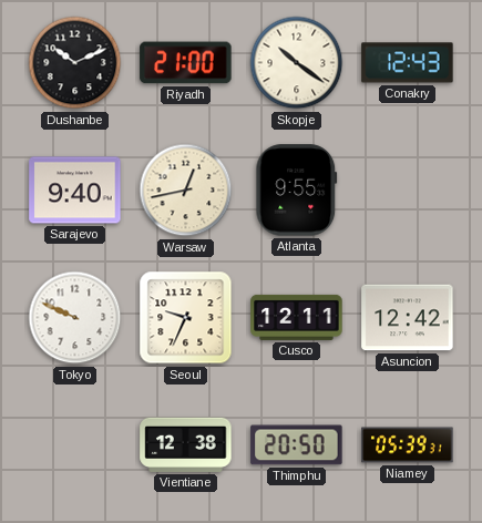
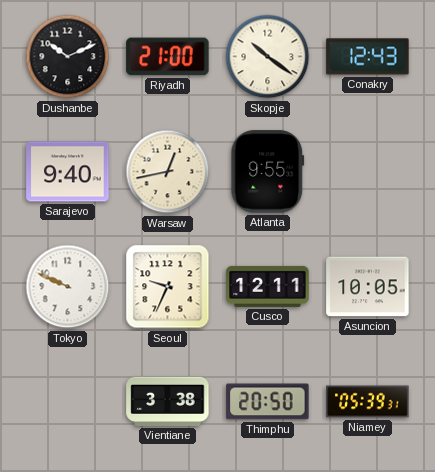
Asuncion: 12:42 -> 10:05
Vientiane: 12:38 -> 3:38
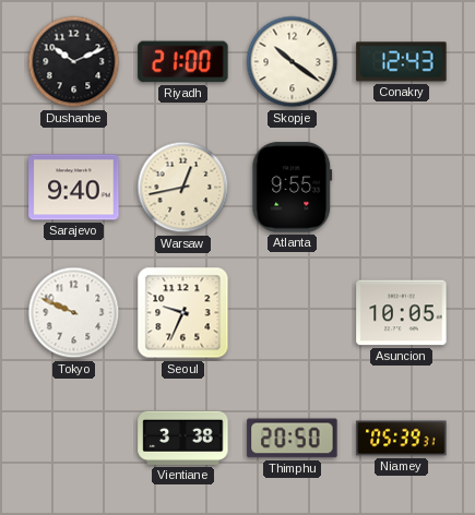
Cusco: 12:11 -> none
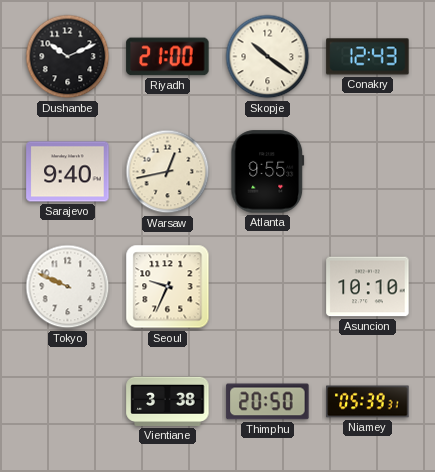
Asuncion: 10:05 -> 10:10
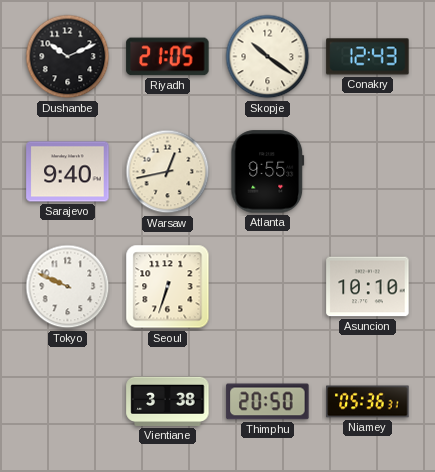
Riyadh: 21:00 -> 21:05
Seoul: 9:34 -> 6:33
Niamey: 05:39 -> 05:36
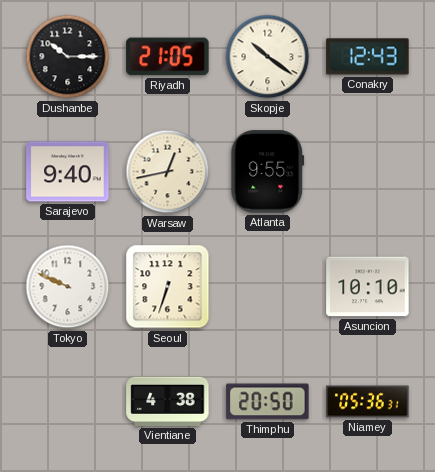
Dushanbe: 10:11 -> 10:15
Vientiane: 3:38 -> 4:38
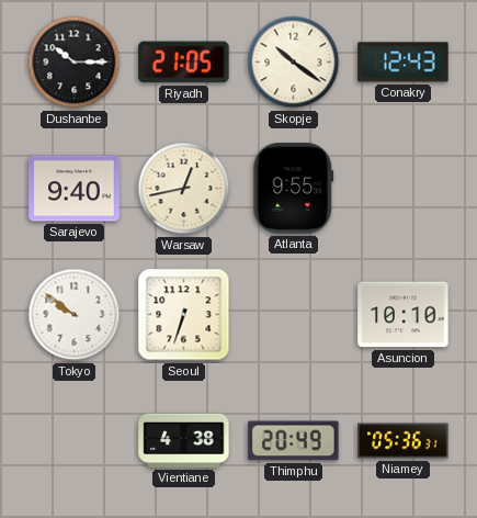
Tokyo: 9:49 -> 9:51
Thimphu: 20:50 -> 20:49
